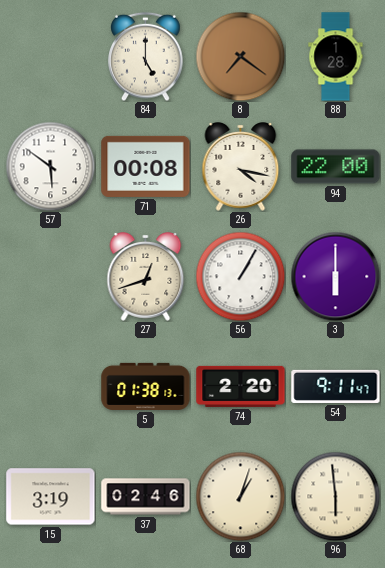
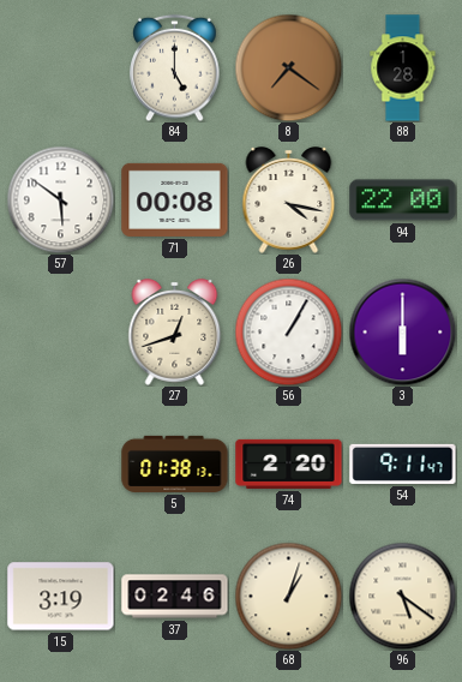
96: 5:59 -> 5:21
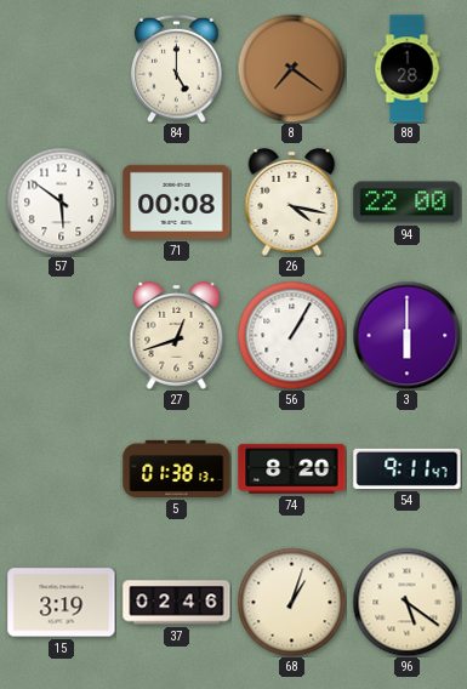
74: 2:20 -> 8:20
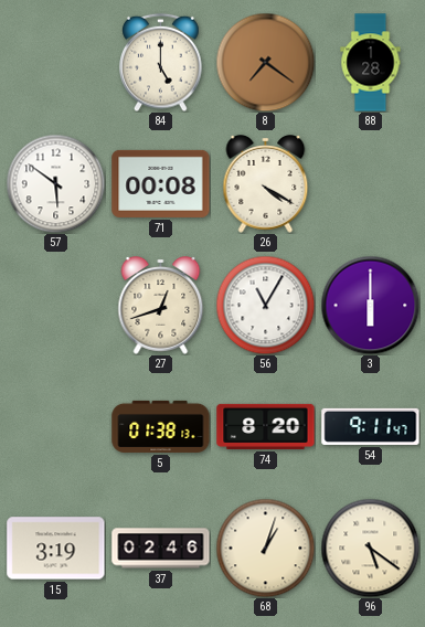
26: 4:17 -> 4:20
94: 22:00 -> none
56: 1:05 -> 11:05
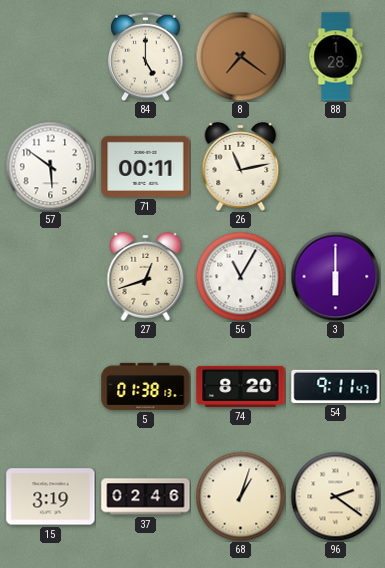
71: 00:08 -> 00:11
26: 4:20 -> 11:13
96: 5:21 -> 2:21
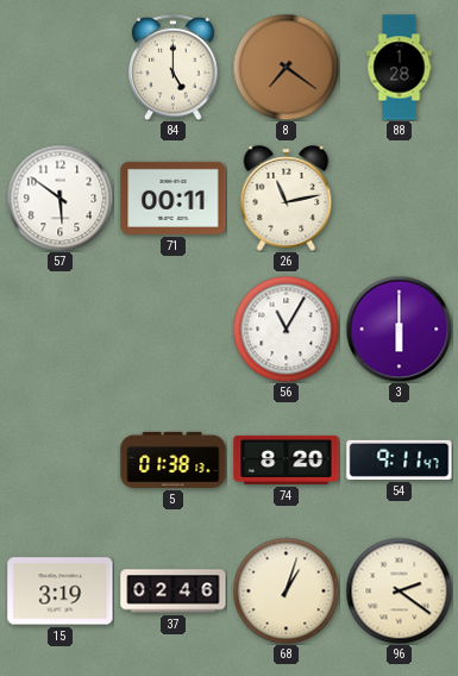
27: 12:42 -> none
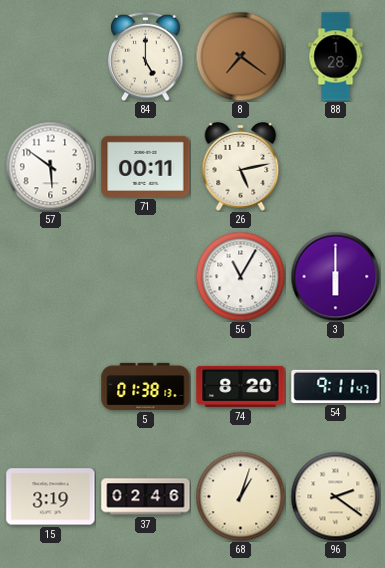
26: 11:13 -> 5:13
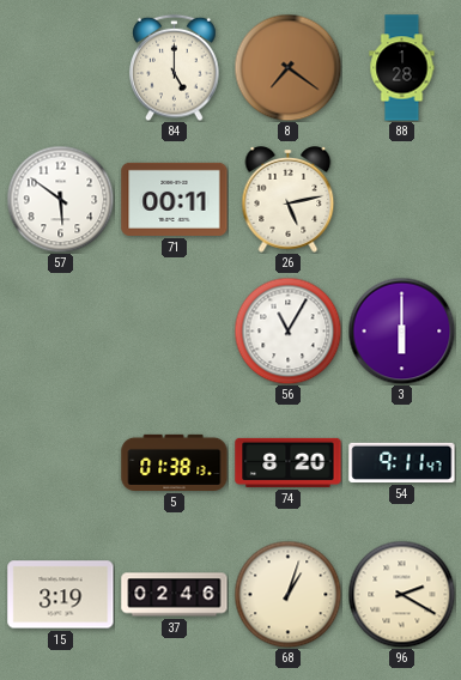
96: 2:21 -> 2:20
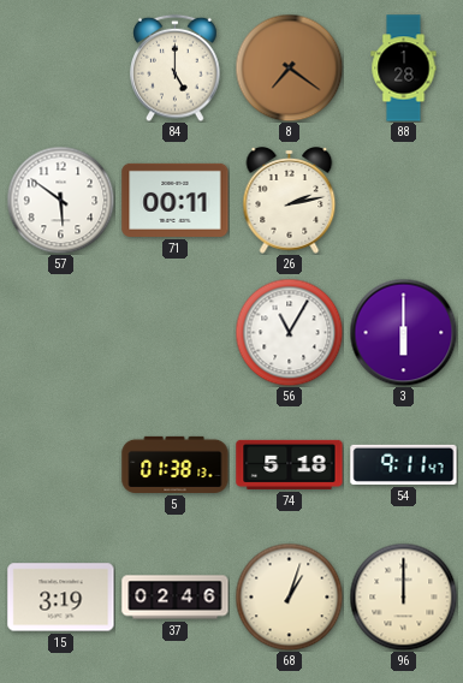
26: 5:13 -> 2:13
74: 8:20 -> 5:18
96: 2:20 -> 12:00
